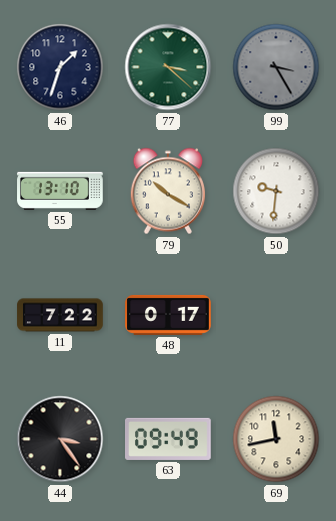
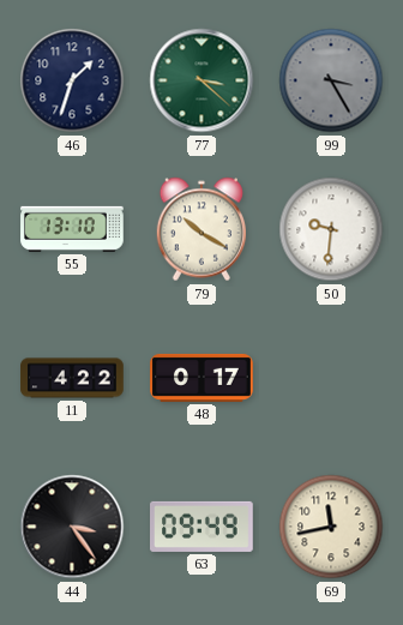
11: 7:22 -> 4:22
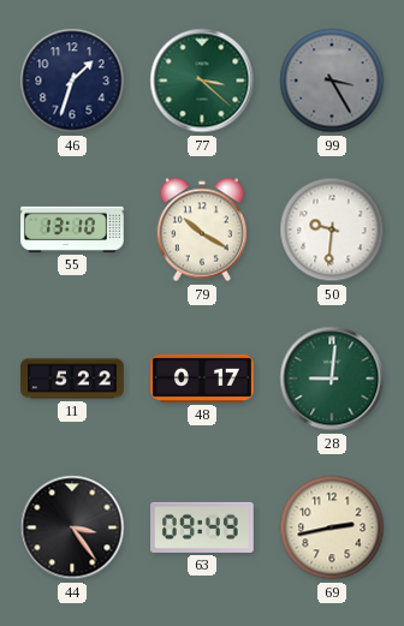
11: 4:22 -> 5:22
28: none -> 9:01
69: 11:43 -> 2:43
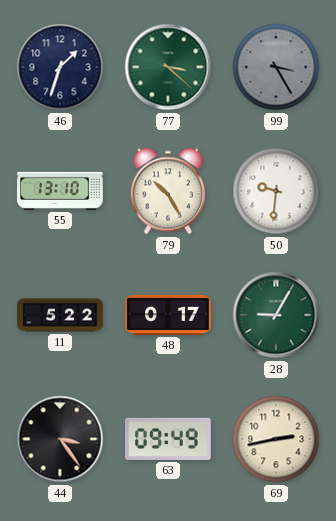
79: 10:20 -> 10:25
28: 9:01 -> 9:05
